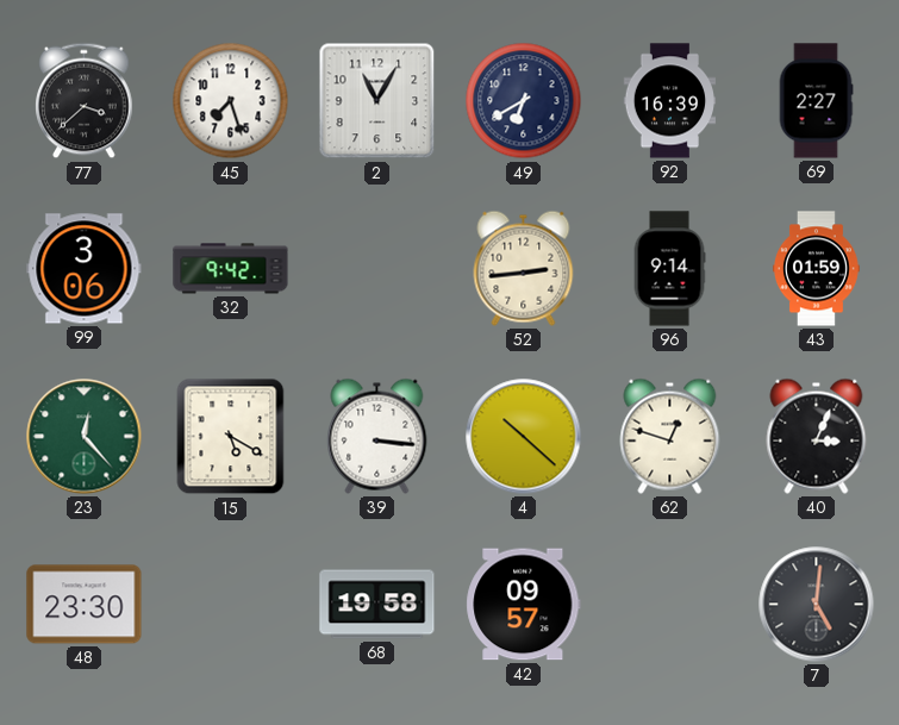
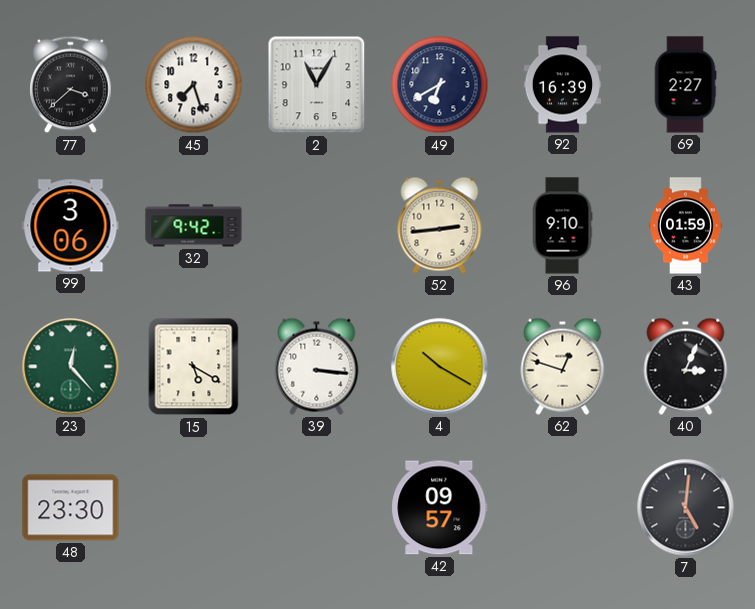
96: 9:14 -> 9:10
4: 10:22 -> 10:20
68: 19:58 -> none
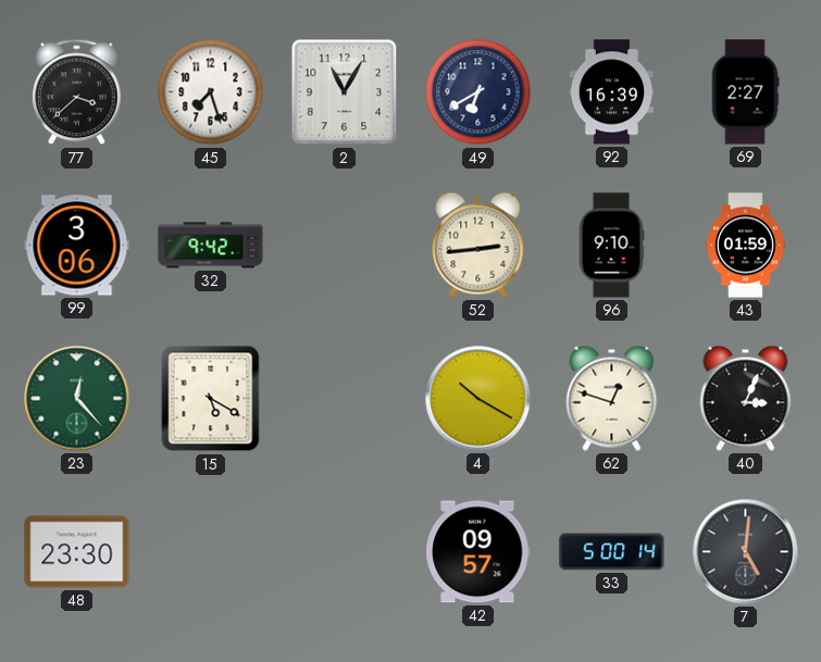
39: 3:16 -> none
33: none -> 5:00
